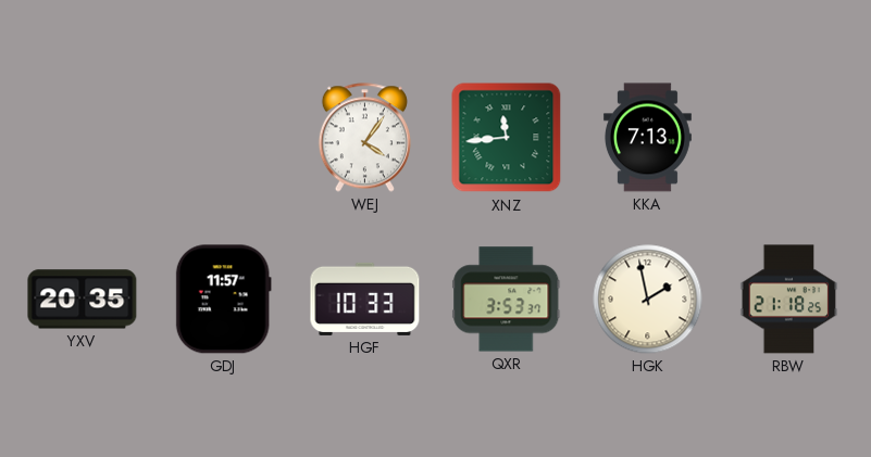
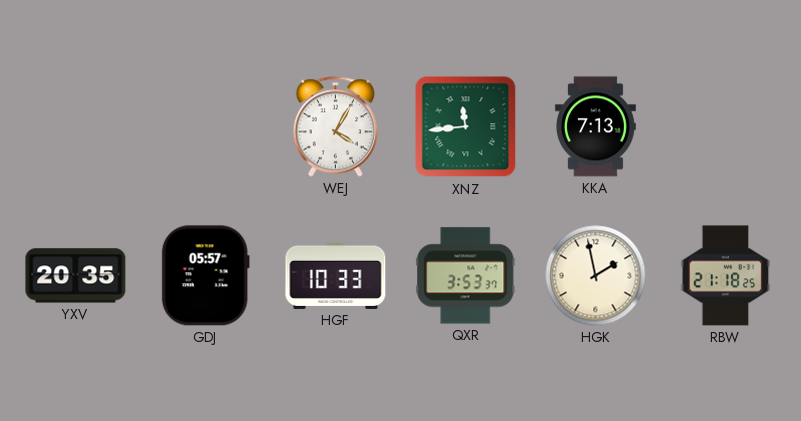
WEJ: 4:06 -> 4:05
GDJ: 11:57 -> 05:57
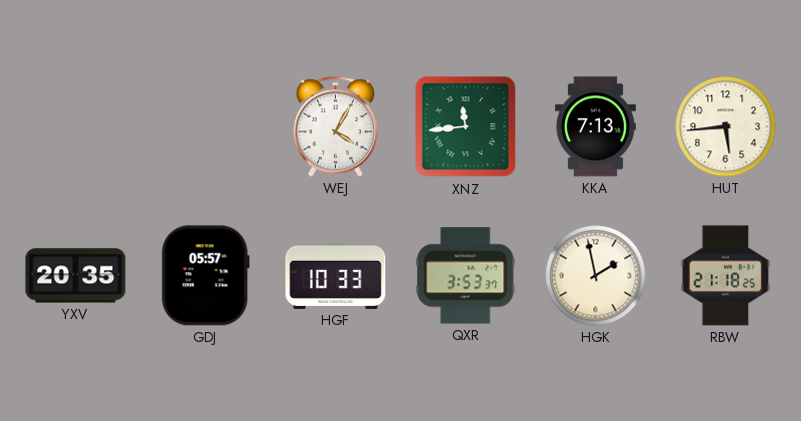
HUT: none -> 5:44
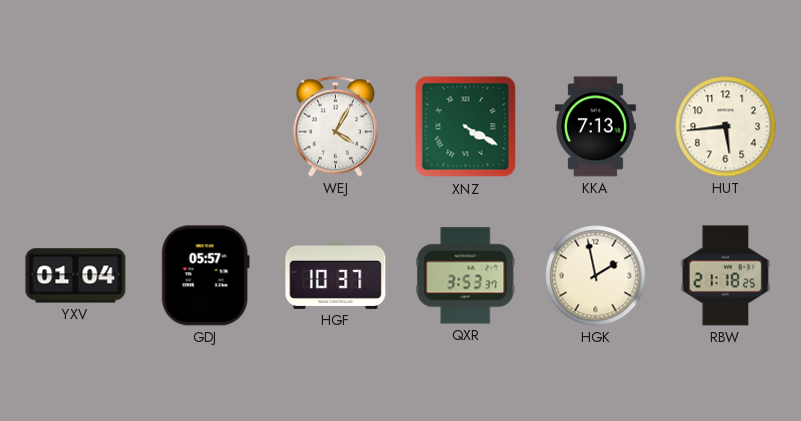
XNZ: 11:44 -> 4:20
YXV: 20:35 -> 01:04
HGF: 10:33 -> 10:37
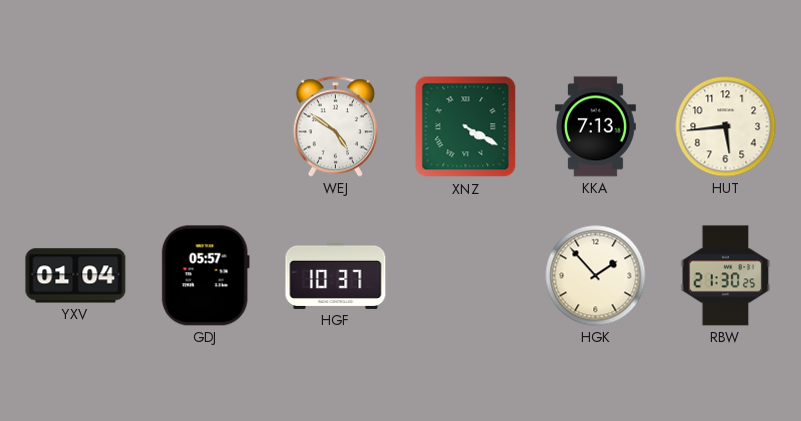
WEJ: 4:05 -> 4:51
QXR: 3:53 -> none
HGK: 1:58 -> 1:53
RBW: 21:18 -> 21:30
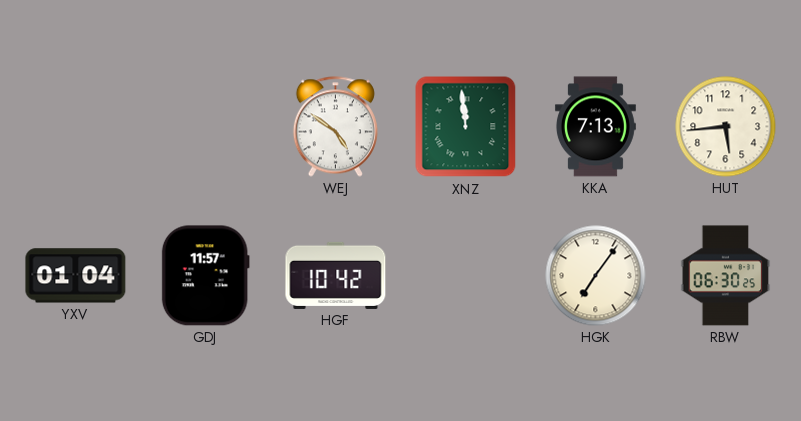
XNZ: 4:20 -> 11:59
GDJ: 05:57 -> 11:57
HGF: 10:37 -> 10:42
HGK: 1:53 -> 7:06
RBW: 21:30 -> 06:30
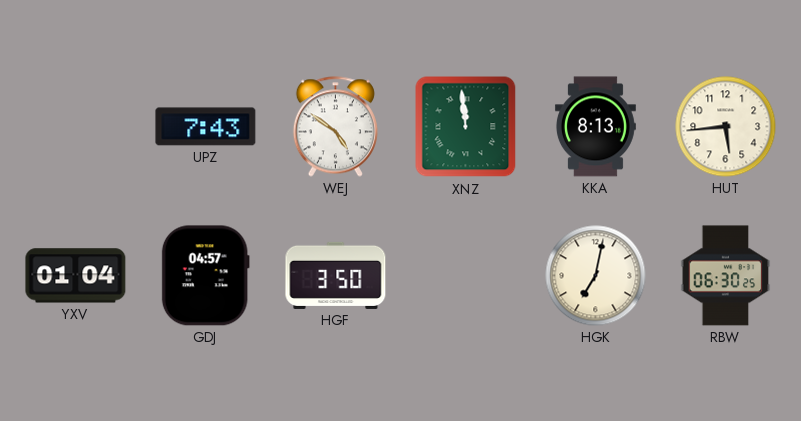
UPZ: none -> 7:43
KKA: 7:13 -> 8:13
GDJ: 11:57 -> 04:57
HGF: 10:42 -> 3:50
HGK: 7:06 -> 7:02
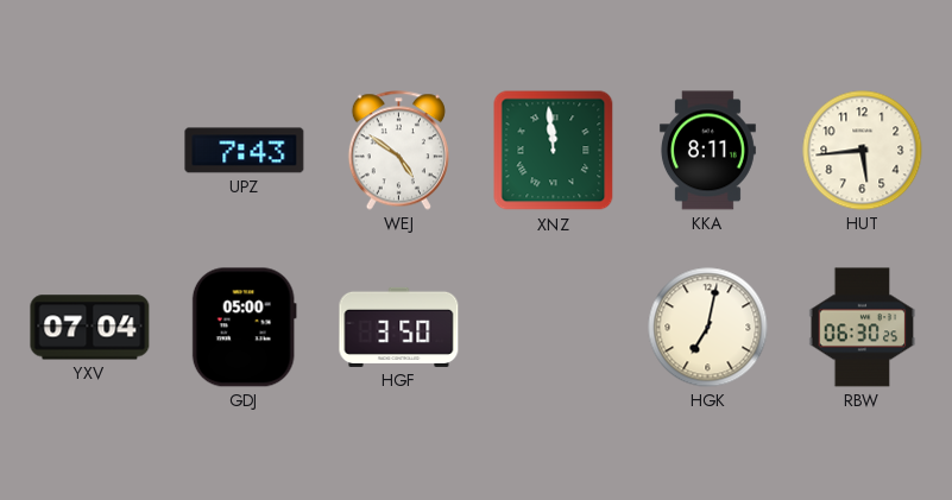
KKA: 8:13 -> 8:11
YXV: 01:04 -> 07:04
GDJ: 04:57 -> 05:00
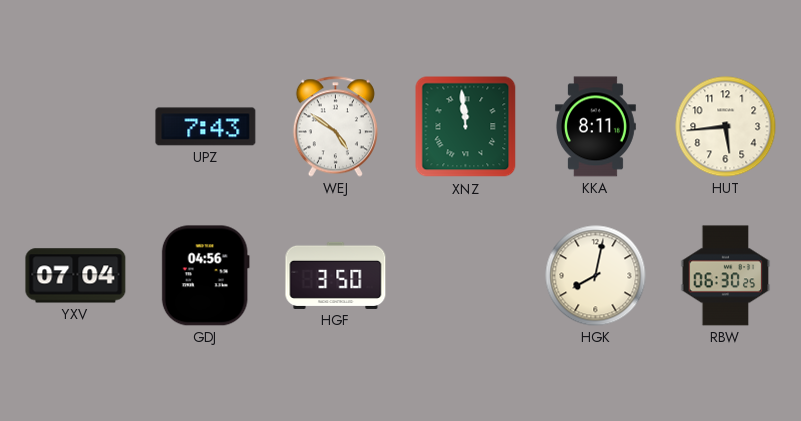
GDJ: 05:00 -> 04:56
HGK: 7:02 -> 8:02
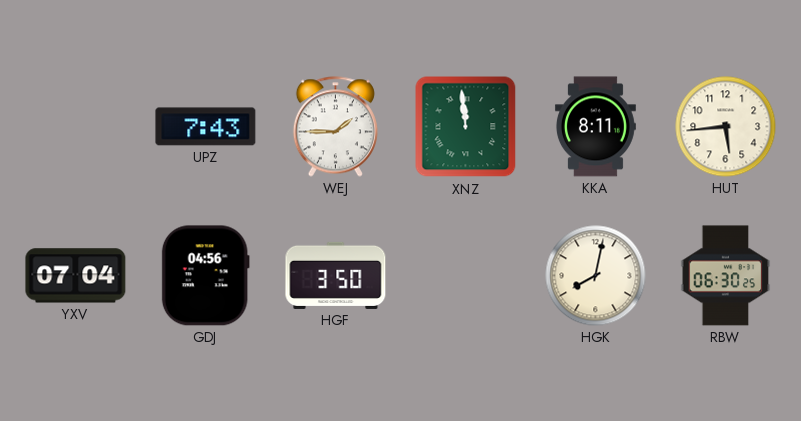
WEJ: 4:51 -> 1:45
